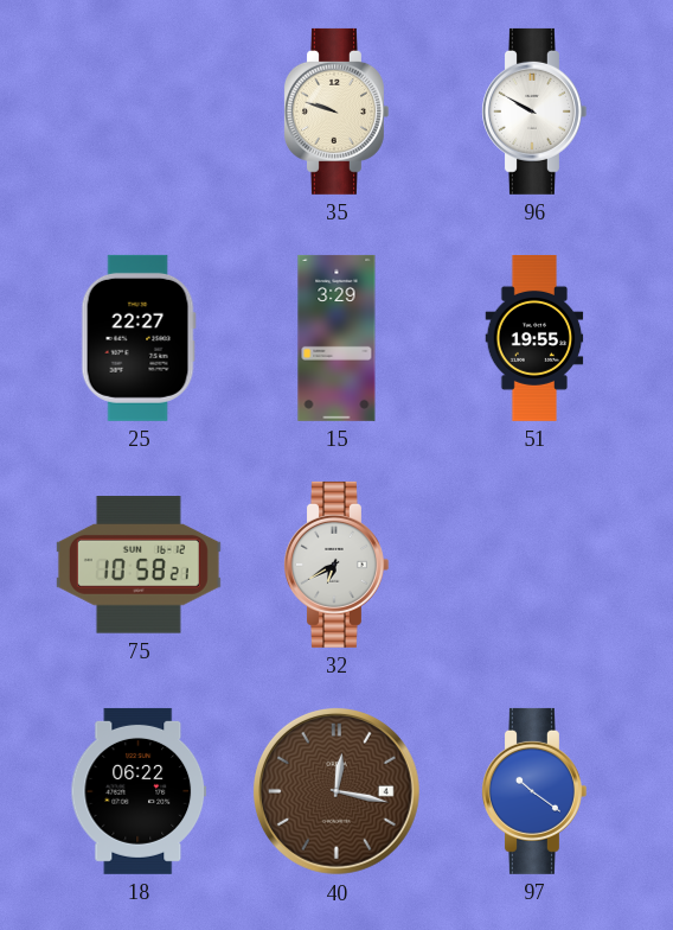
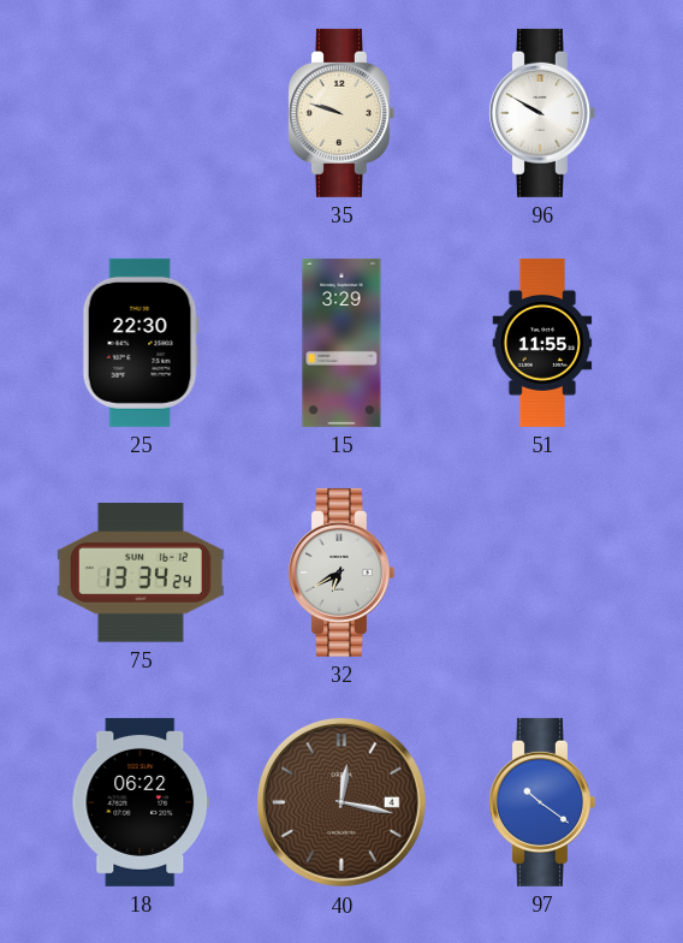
25: 22:27 -> 22:30
51: 19:55 -> 11:55
75: 10:58 -> 13:34
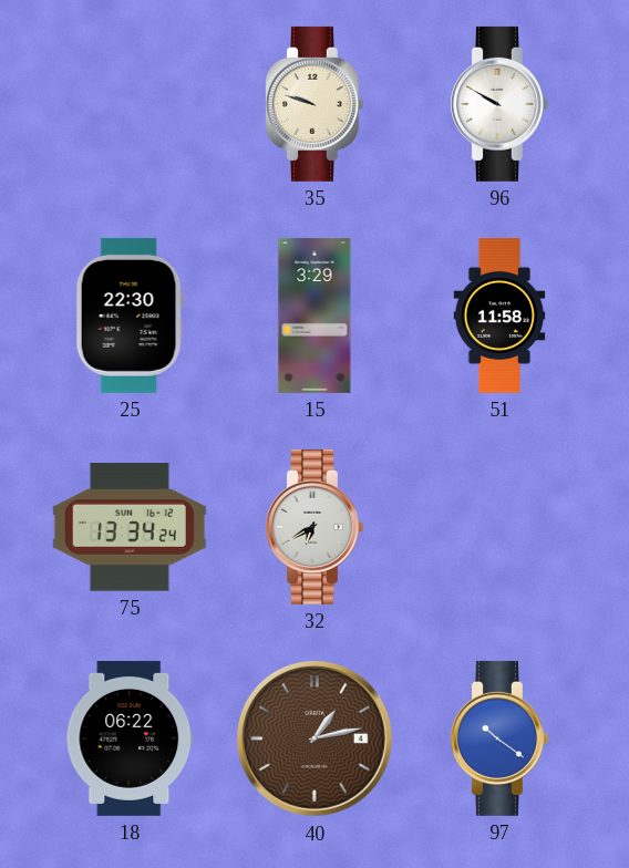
51: 11:55 -> 11:58
40: 12:17 -> 1:13
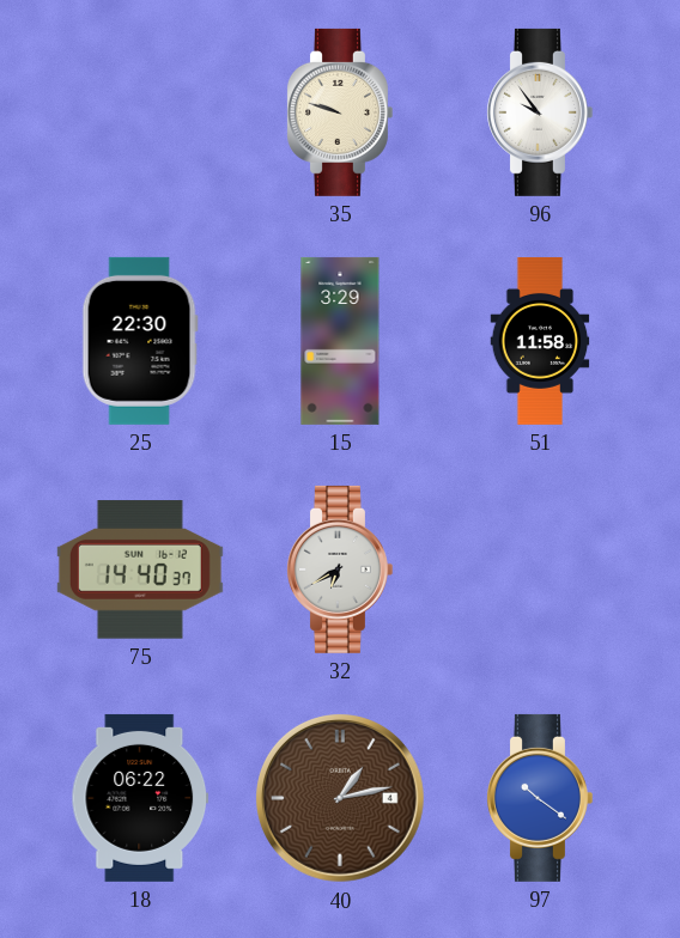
96: 9:50 -> 9:54
75: 13:34 -> 14:40
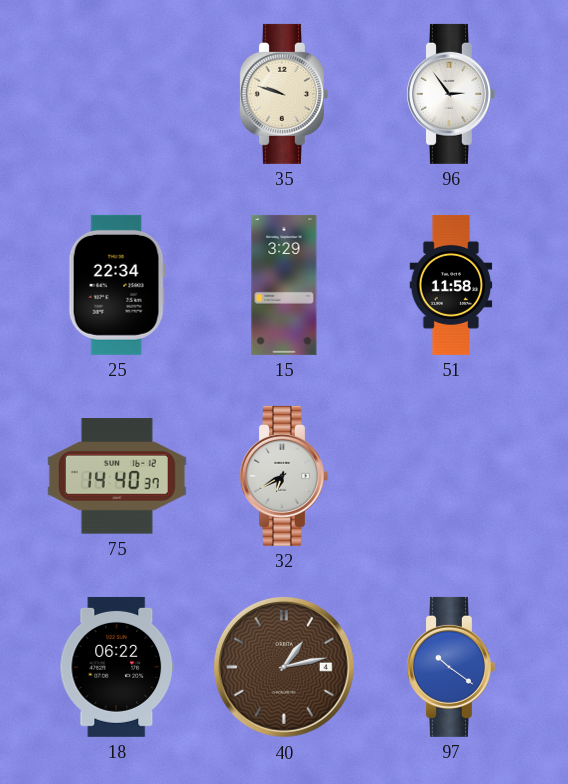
96: 9:54 -> 2:54
25: 22:30 -> 22:34
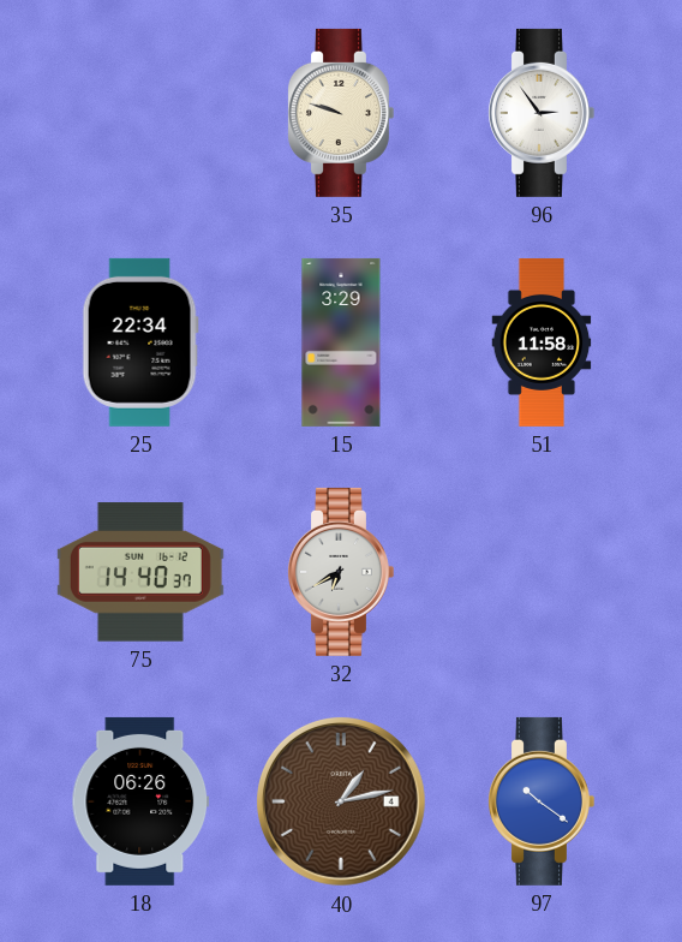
18: 06:22 -> 06:26
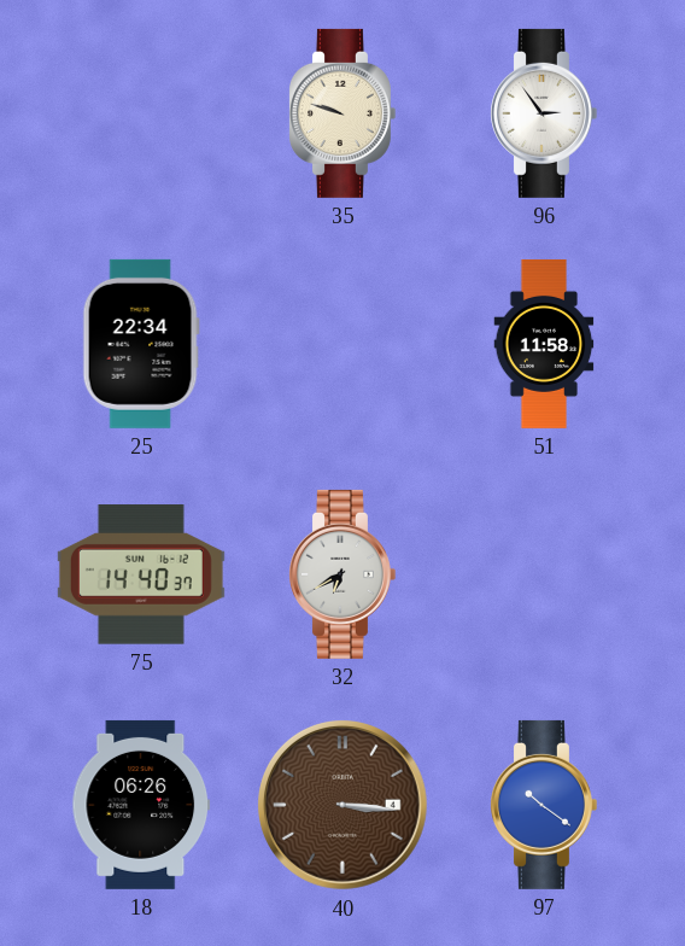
15: 3:29 -> none
40: 1:13 -> 3:16
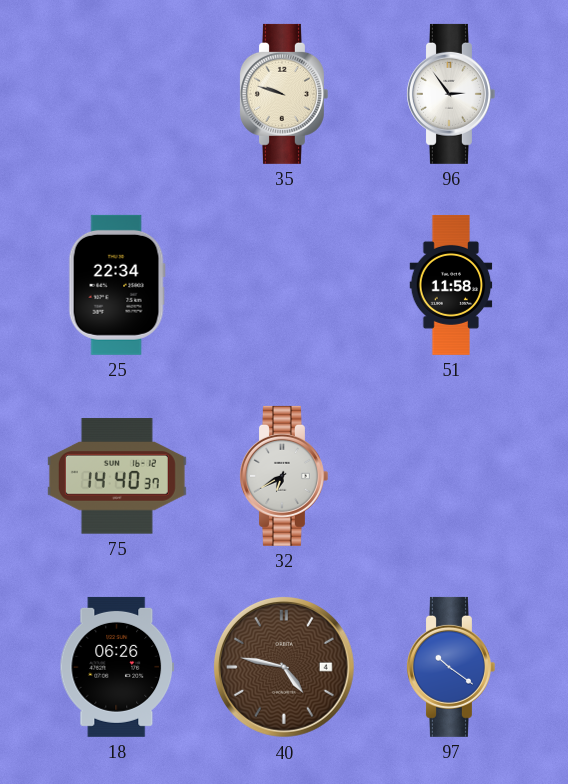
40: 3:16 -> 4:47
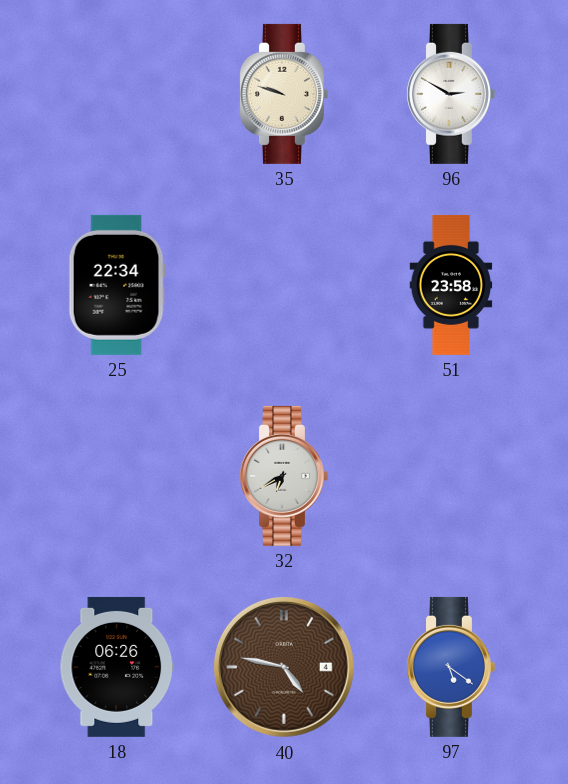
96: 2:54 -> 2:50
51: 11:58 -> 23:58
75: 14:40 -> none
97: 10:21 -> 5:21
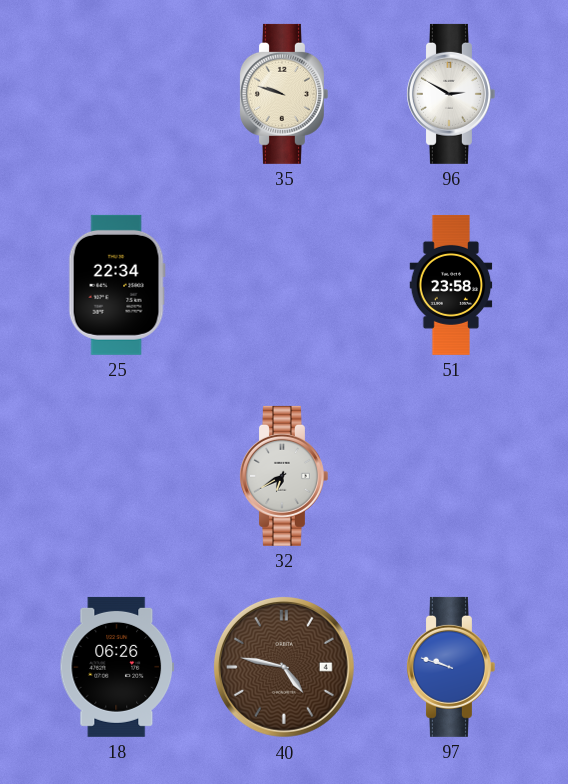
97: 5:21 -> 9:48
